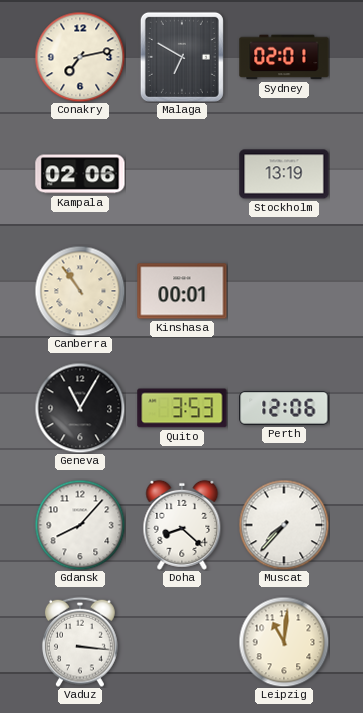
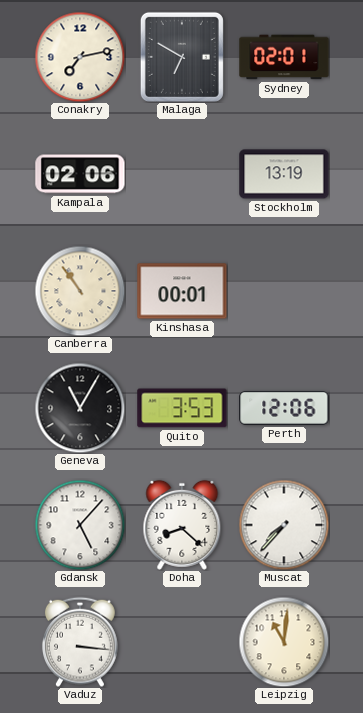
Gdansk: 8:07 -> 5:07
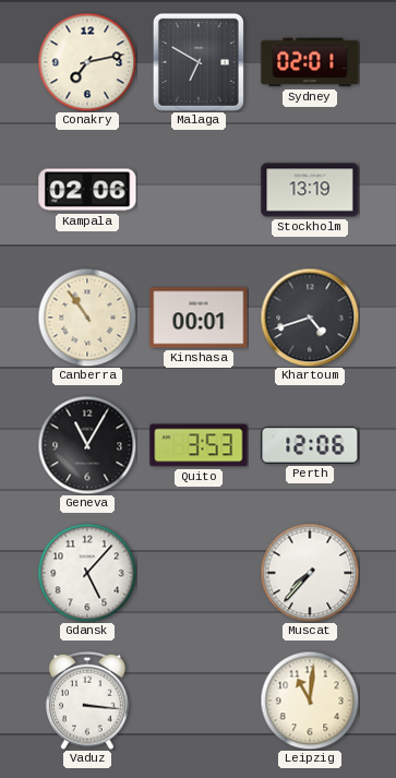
Khartoum: none -> 4:42
Doha: 8:22 -> none
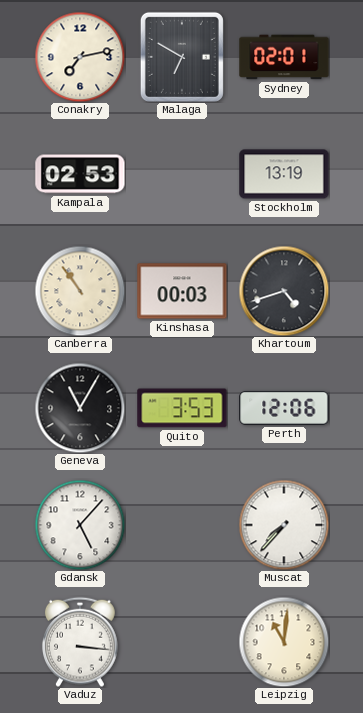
Kampala: 02:06 -> 02:53
Kinshasa: 00:01 -> 00:03
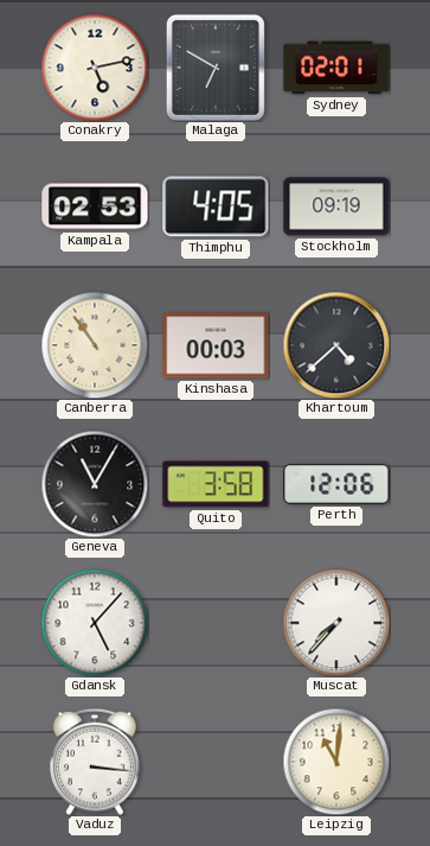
Conakry: 7:13 -> 5:13
Thimphu: none -> 4:05
Stockholm: 13:19 -> 09:19
Khartoum: 4:42 -> 4:38
Quito: 3:53 -> 3:58
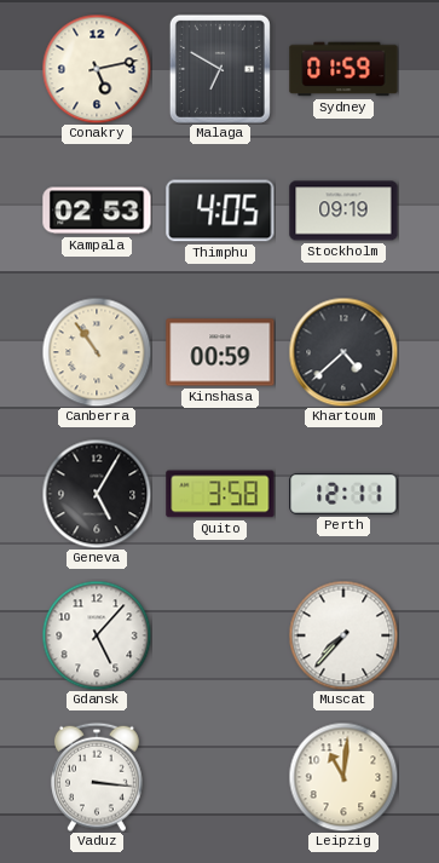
Sydney: 02:01 -> 01:59
Kinshasa: 00:03 -> 00:59
Geneva: 11:05 -> 5:05
Perth: 12:06 -> 12:11
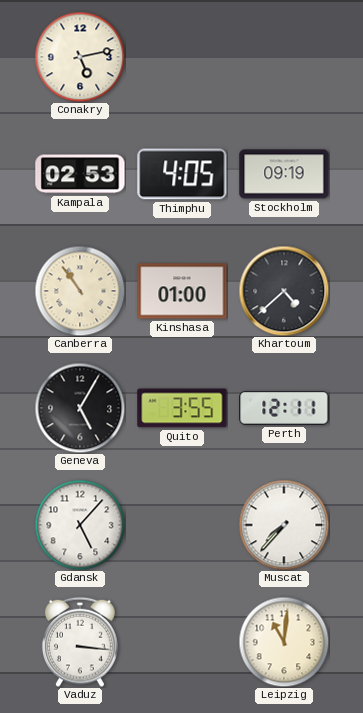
Malaga: 6:50 -> none
Sydney: 01:59 -> none
Kinshasa: 00:59 -> 01:00
Quito: 3:58 -> 3:55
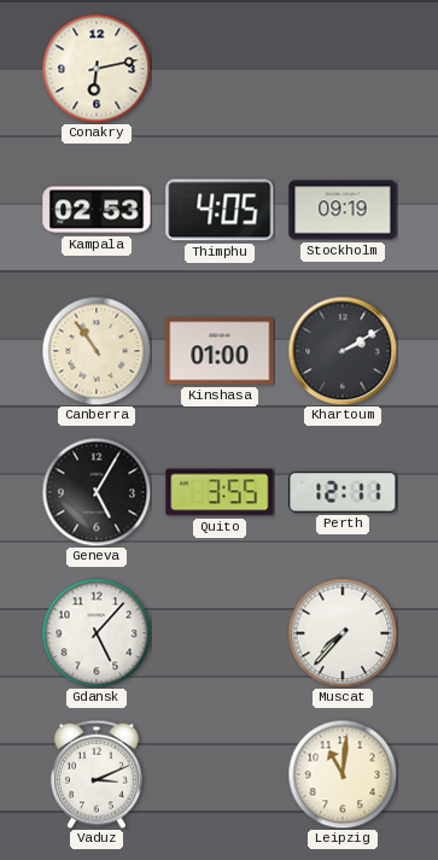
Conakry: 5:13 -> 6:13
Khartoum: 4:38 -> 2:10
Vaduz: 3:16 -> 3:11
